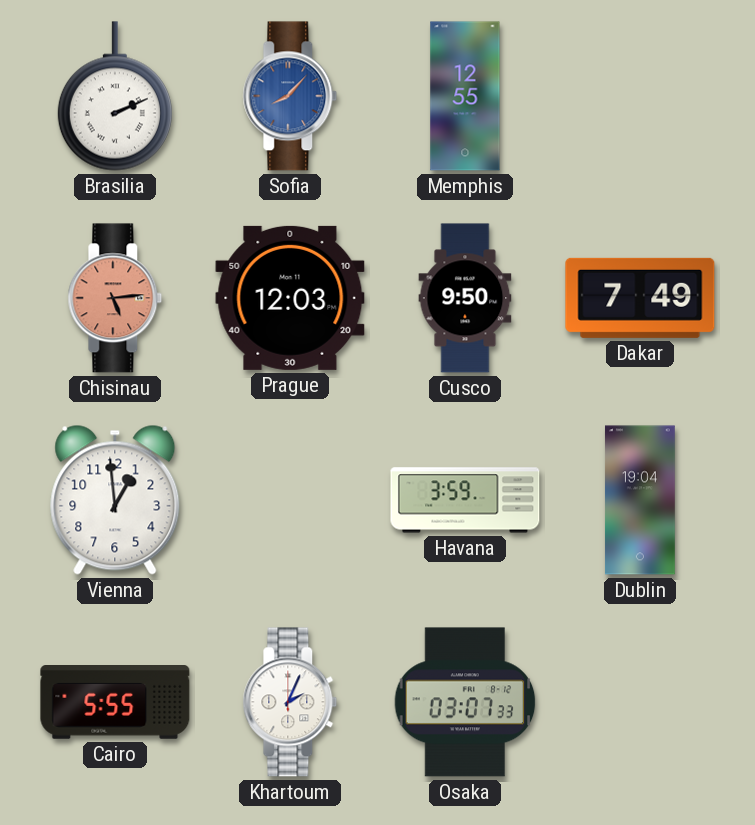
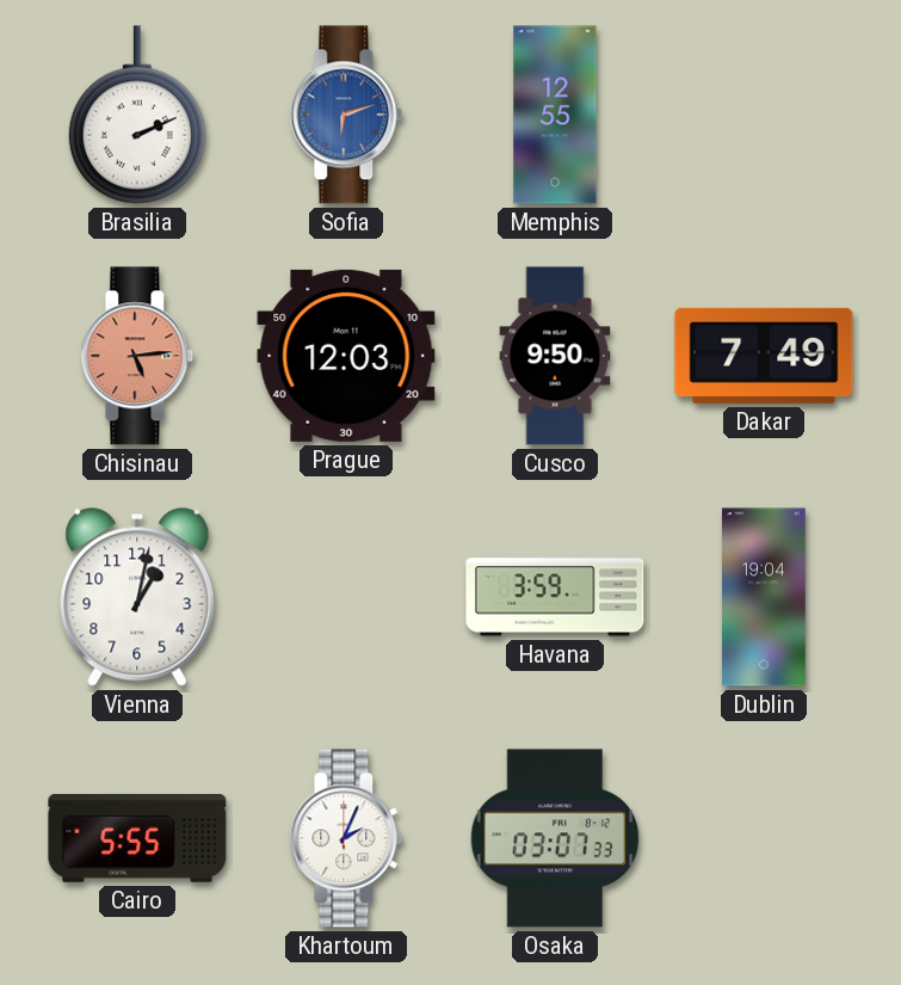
Sofia: 8:07 -> 6:12
Vienna: 12:59 -> 1:02
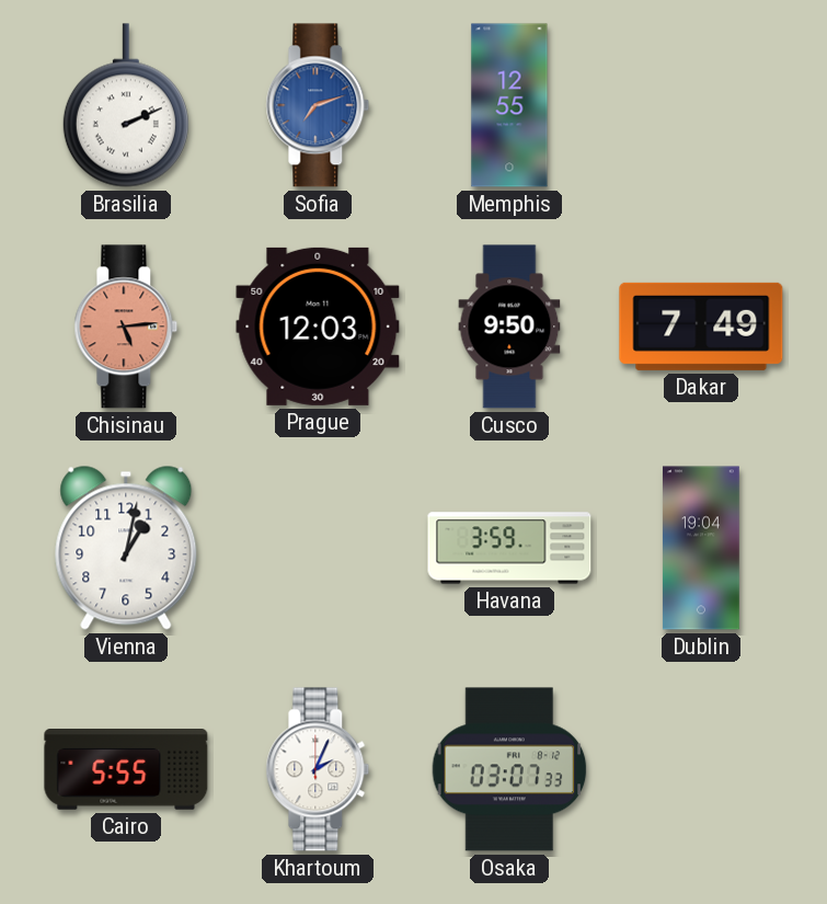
Sofia: 6:12 -> 7:12
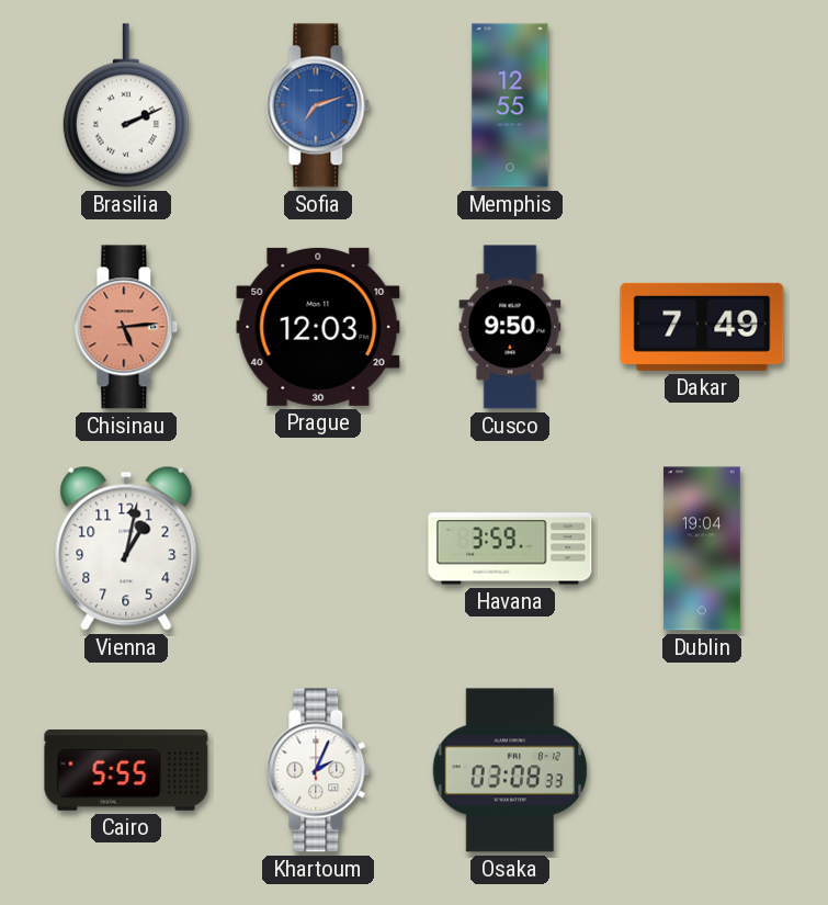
Osaka: 03:07 -> 03:08
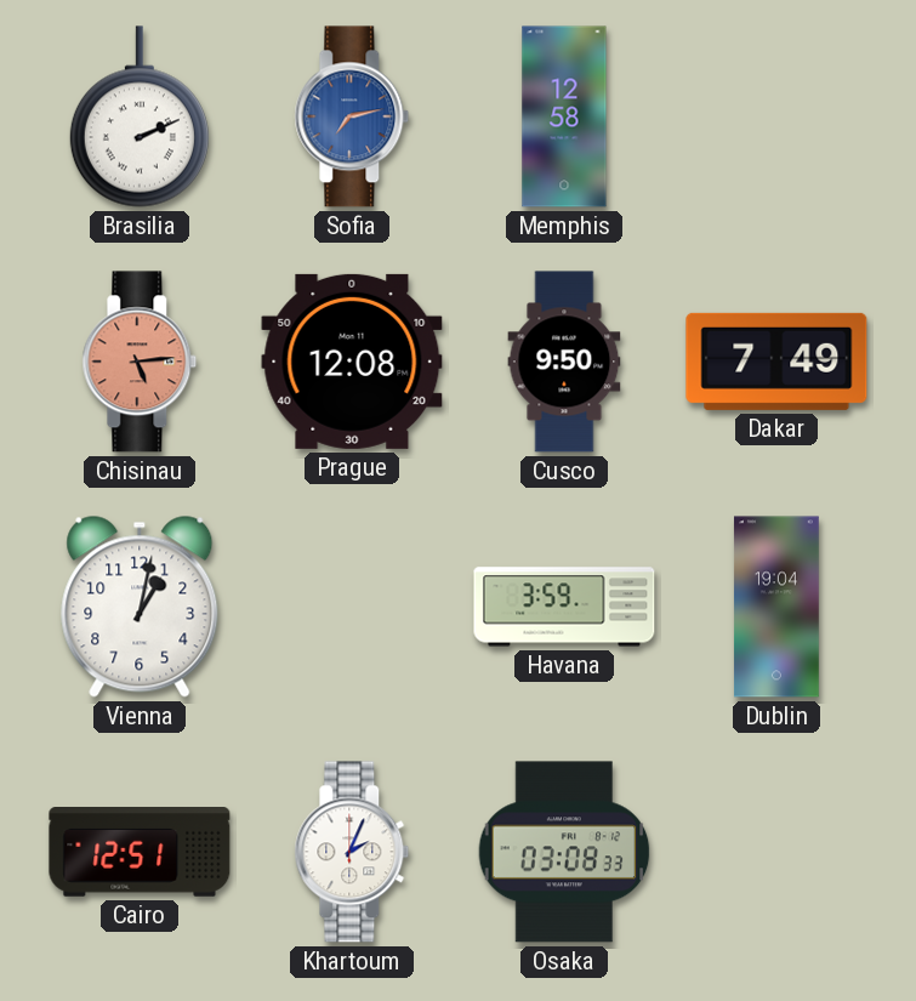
Sofia: 7:12 -> 7:13
Memphis: 12:55 -> 12:58
Prague: 12:03 -> 12:08
Cairo: 5:55 -> 12:51
